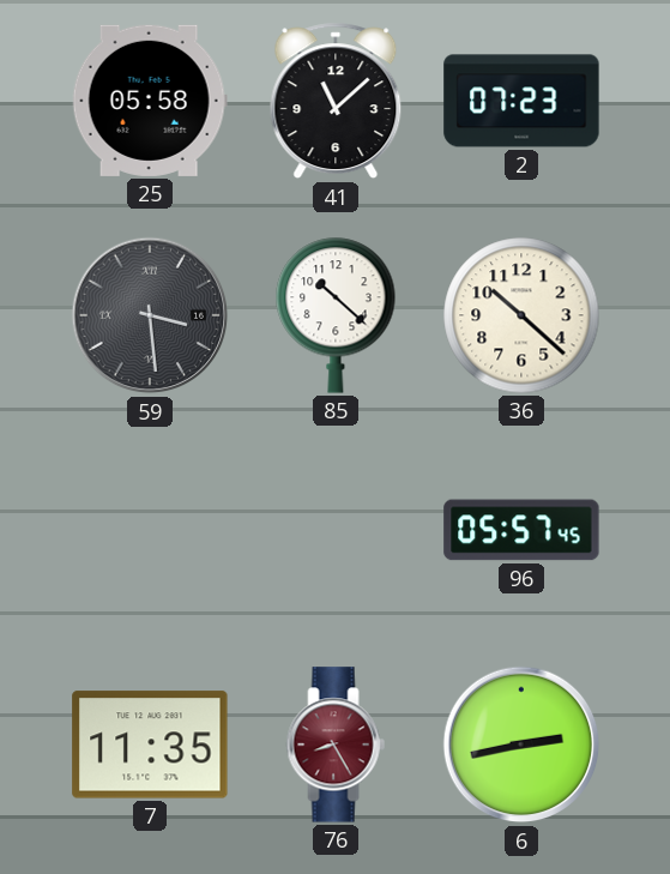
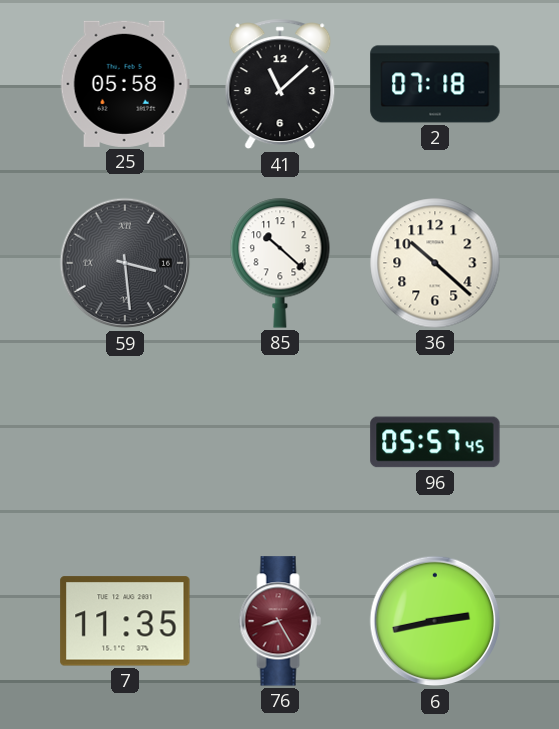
2: 07:23 -> 07:18
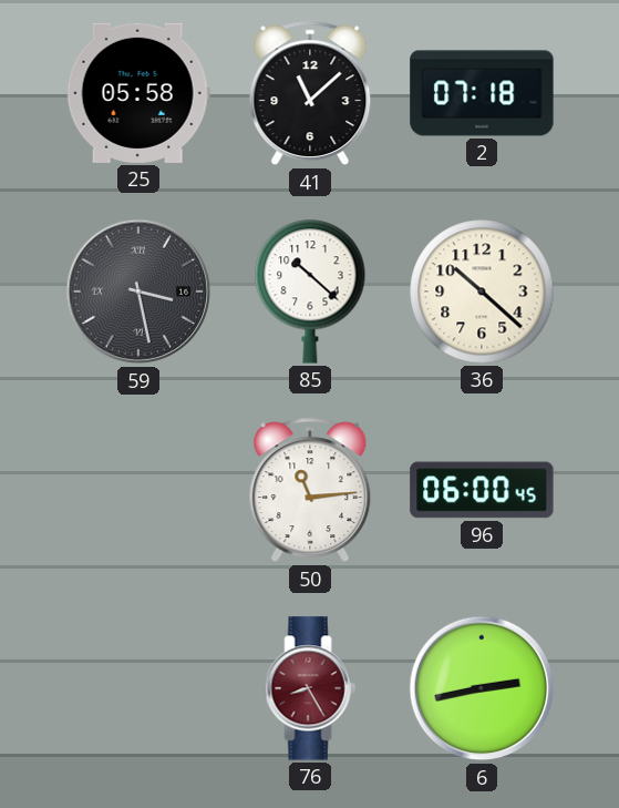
59: 3:29 -> 3:28
50: none -> 11:14
96: 05:57 -> 06:00
7: 11:35 -> none
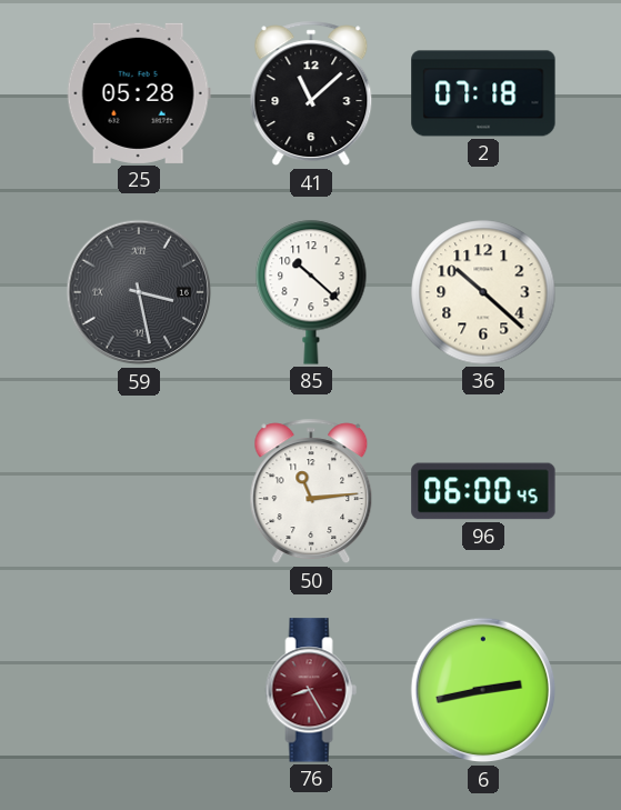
25: 05:58 -> 05:28
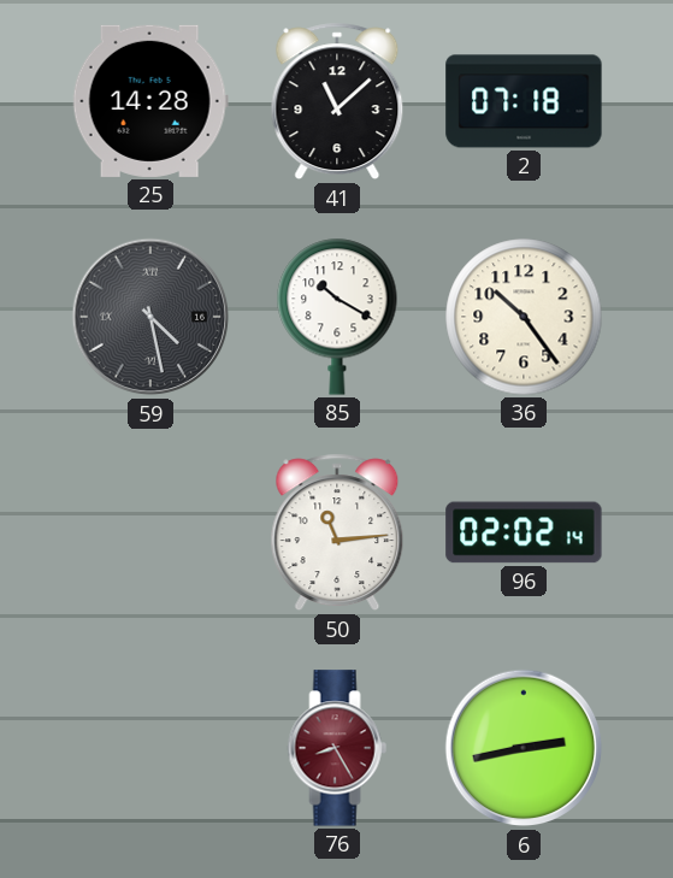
25: 05:28 -> 14:28
59: 3:28 -> 4:28
85: 10:22 -> 10:20
36: 10:22 -> 10:24
96: 06:00 -> 02:02
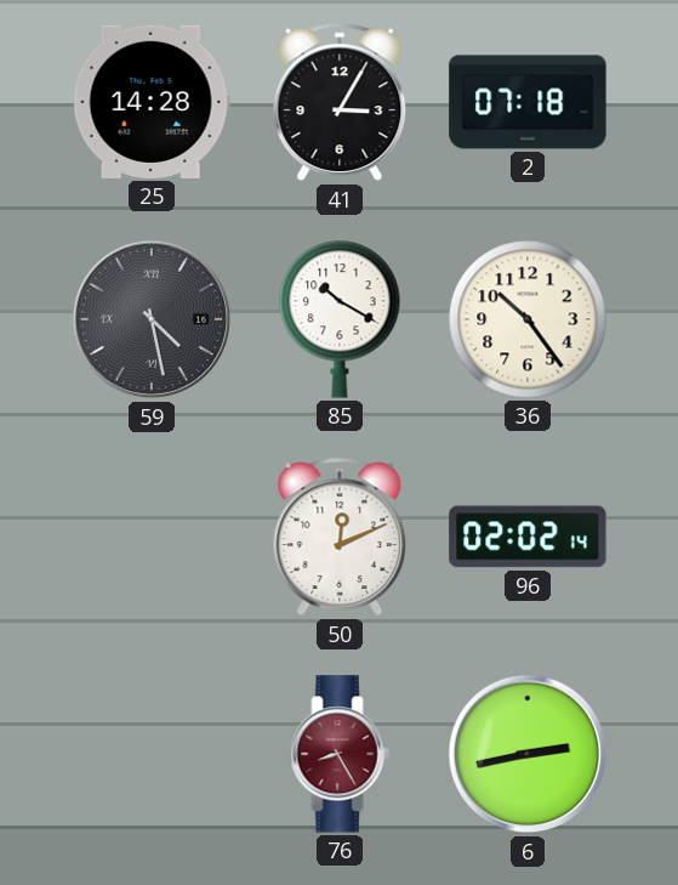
41: 11:08 -> 3:05
50: 11:14 -> 12:11
